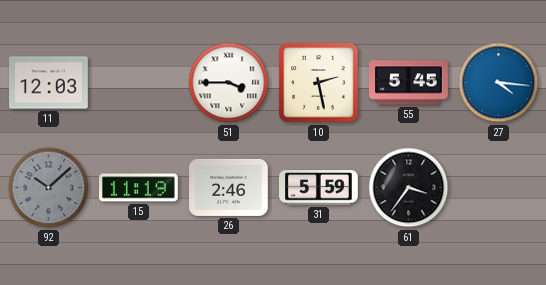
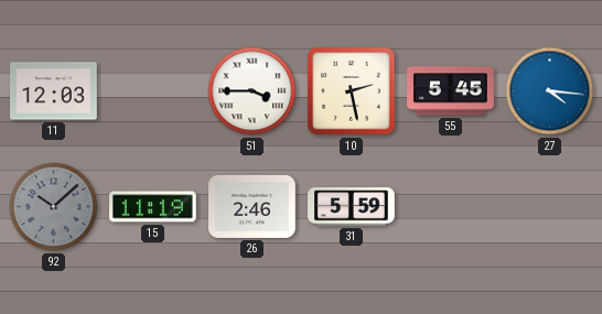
61: 3:36 -> none
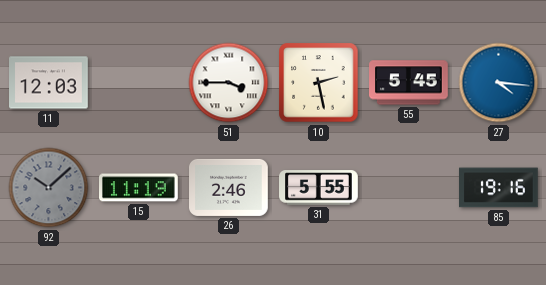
31: 5:59 -> 5:55
85: none -> 19:16
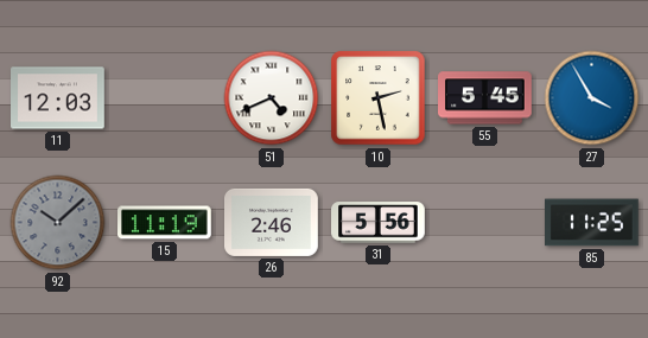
51: 3:45 -> 4:41
27: 4:16 -> 3:55
31: 5:55 -> 5:56
85: 19:16 -> 11:25
